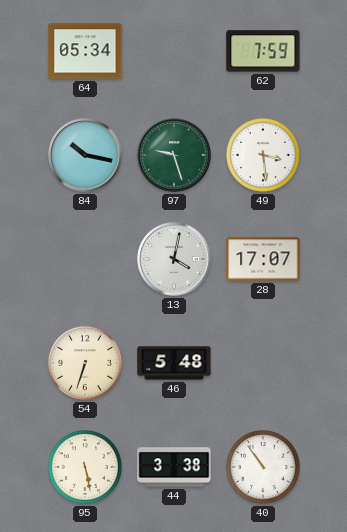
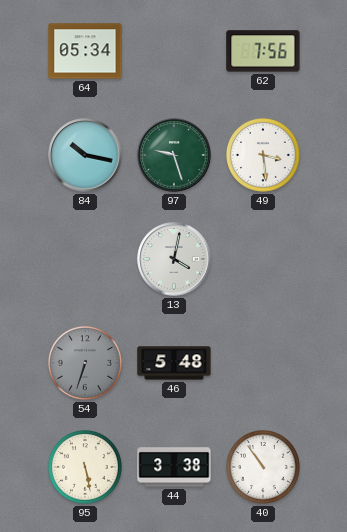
62: 7:59 -> 7:56
28: 17:07 -> none
54 dial: cream -> grey
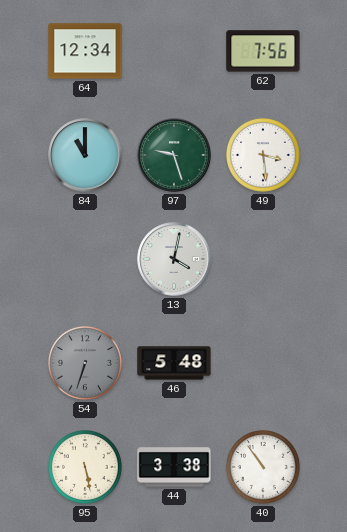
64: 05:34 -> 12:34
84: 10:17 -> 11:00
